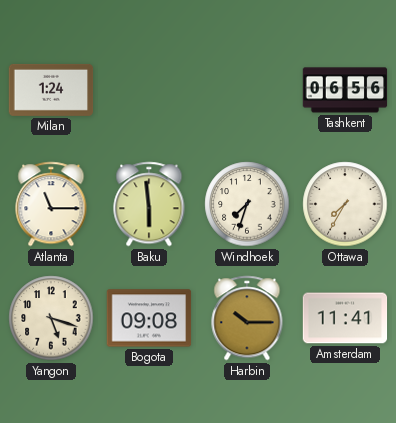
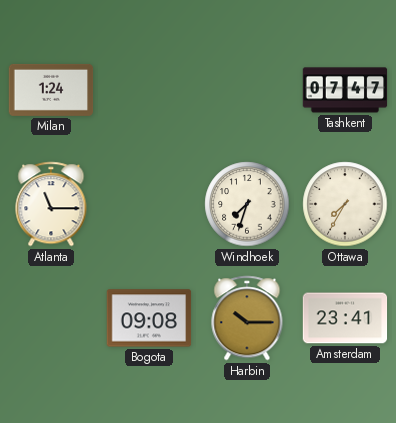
Tashkent: 06:56 -> 07:47
Baku: 5:59 -> none
Yangon: 5:18 -> none
Amsterdam: 11:41 -> 23:41
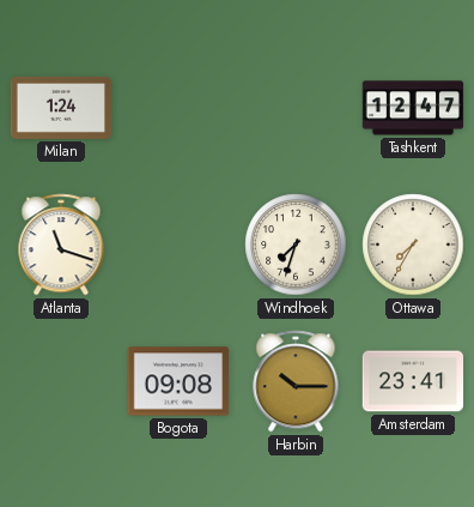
Tashkent: 07:47 -> 12:47
Atlanta: 11:15 -> 11:18
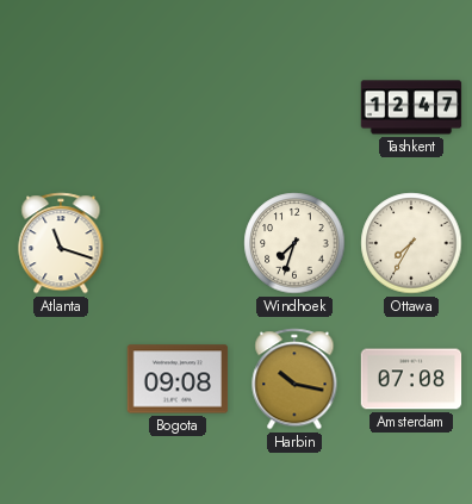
Milan: 1:24 -> none
Harbin: 10:15 -> 10:17
Amsterdam: 23:41 -> 07:08
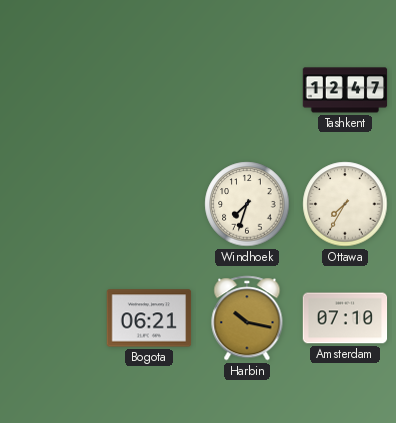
Atlanta: 11:18 -> none
Bogota: 09:08 -> 06:21
Amsterdam: 07:08 -> 07:10
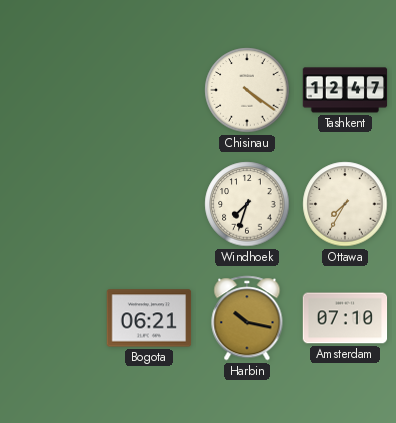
Chisinau: none -> 4:21
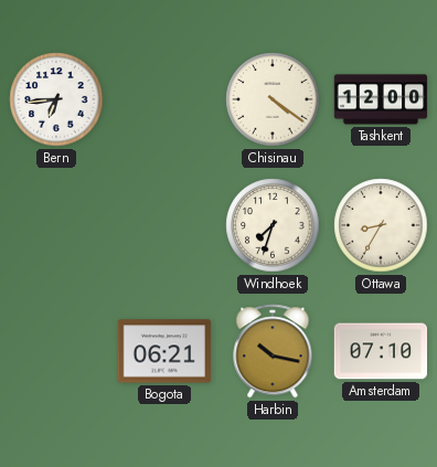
Bern: none -> 6:44
Tashkent: 12:47 -> 12:00
Ottawa: 7:35 -> 8:35
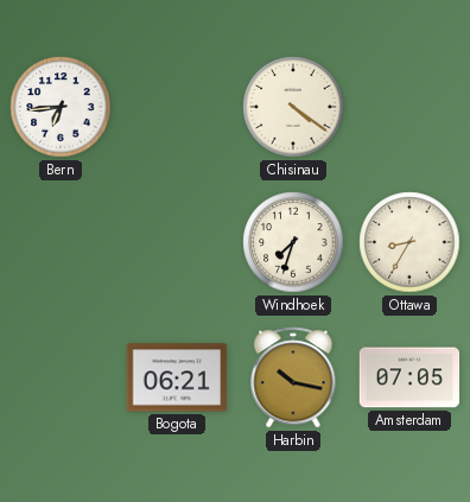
Tashkent: 12:00 -> none
Amsterdam: 07:10 -> 07:05
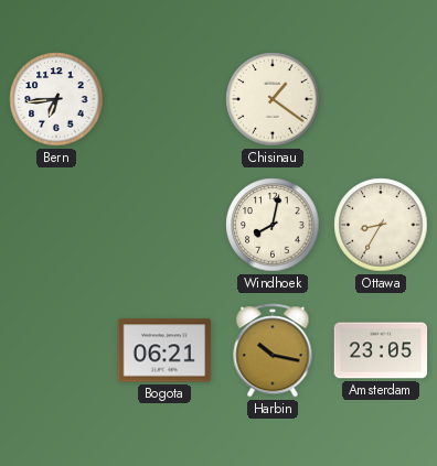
Chisinau: 4:21 -> 1:21
Windhoek: 7:33 -> 8:02
Amsterdam: 07:05 -> 23:05
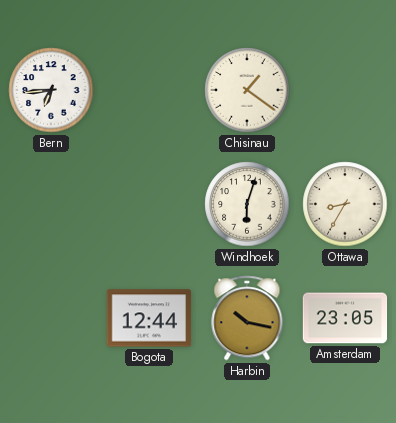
Windhoek: 8:02 -> 6:03
Bogota: 06:21 -> 12:44
